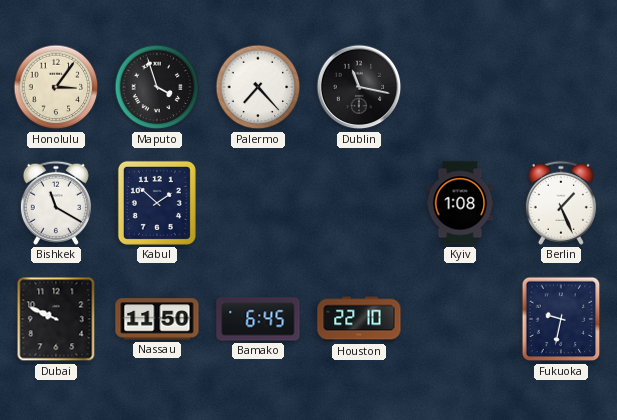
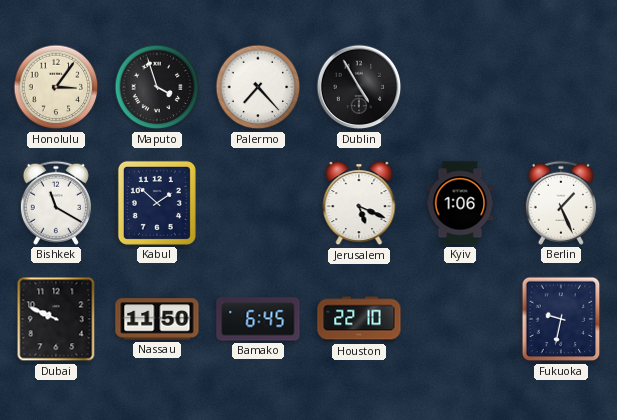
Dublin: 11:17 -> 4:55
Jerusalem: none -> 5:19
Kyiv: 1:08 -> 1:06
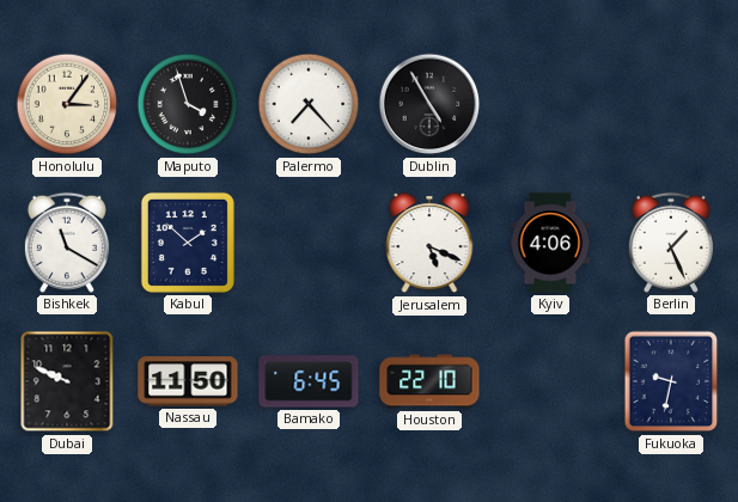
Kyiv: 1:06 -> 4:06
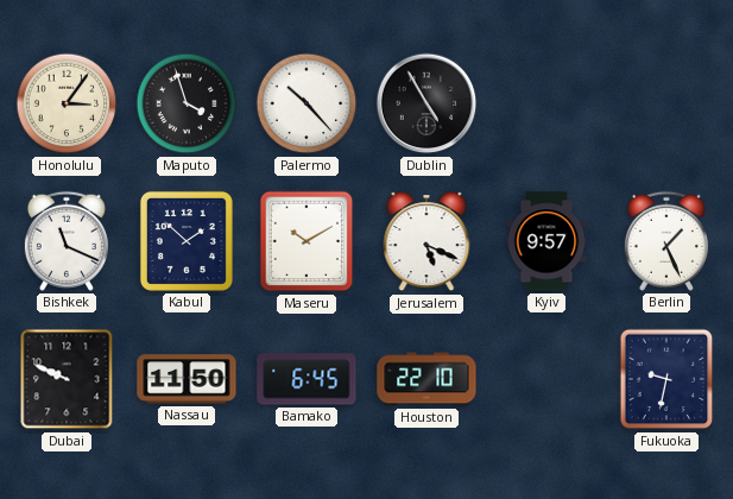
Palermo: 7:23 -> 10:23
Bishkek: 11:20 -> 11:19
Maseru: none -> 10:10
Kyiv: 4:06 -> 9:57
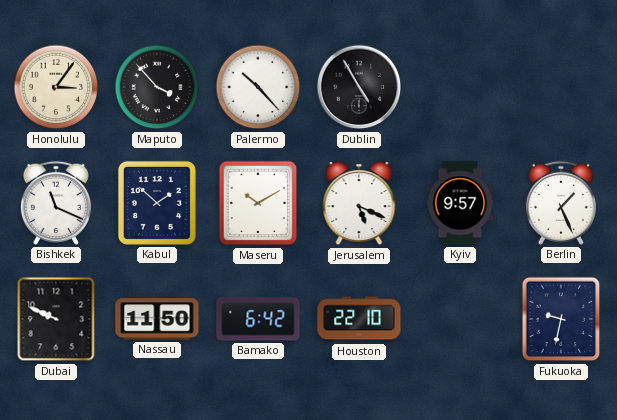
Maputo: 3:57 -> 3:53
Bamako: 6:45 -> 6:42
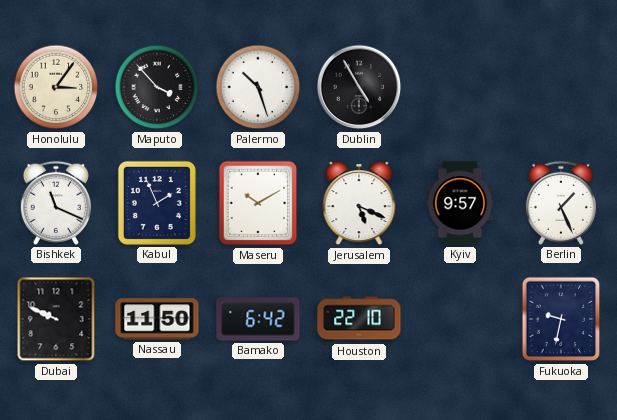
Palermo: 10:23 -> 10:27
Kabul: 1:52 -> 1:56
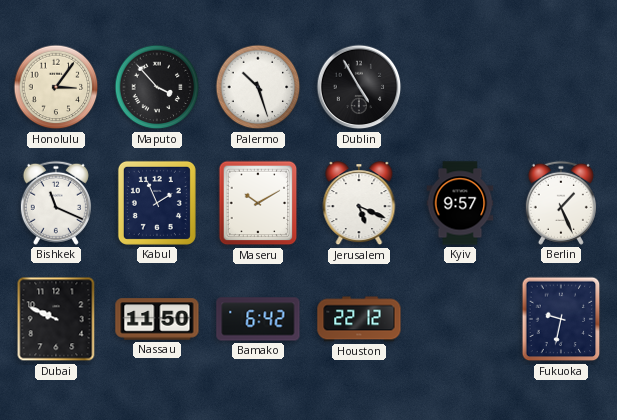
Houston: 22:10 -> 22:12
